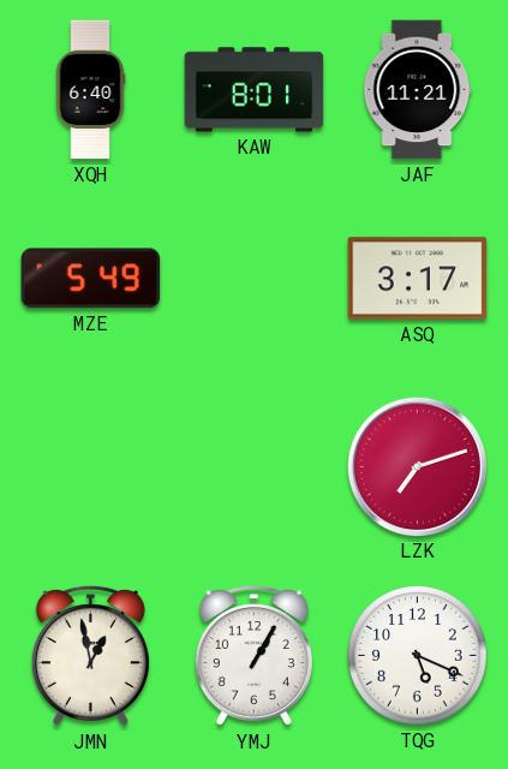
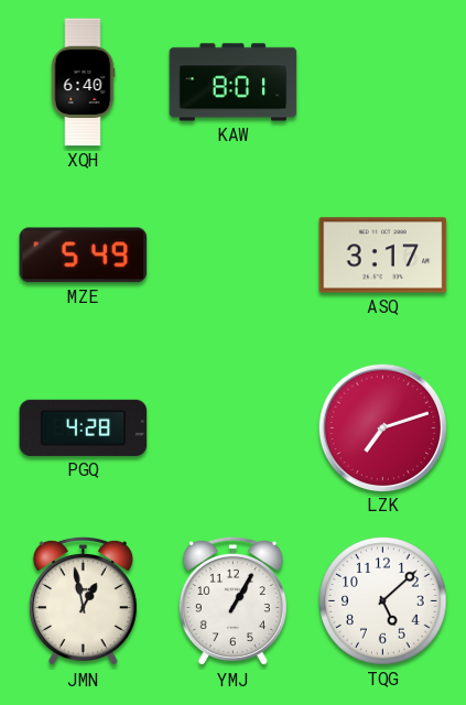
JAF: 11:21 -> none
PGQ: none -> 4:28
TQG: 5:19 -> 5:08
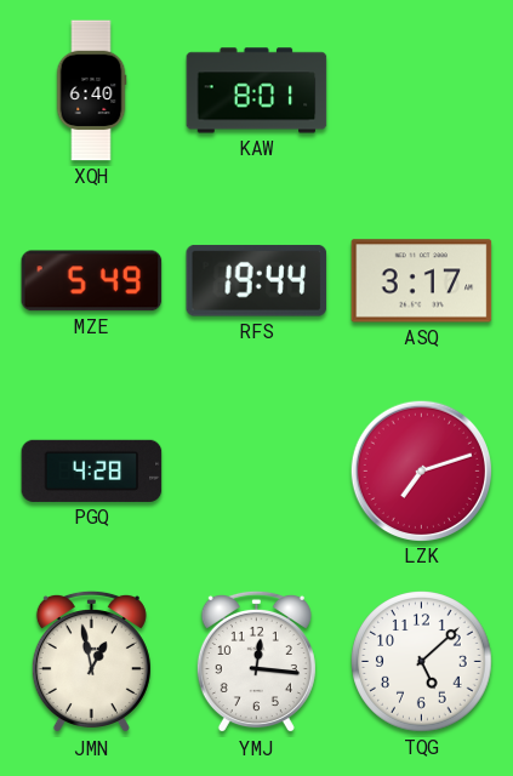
RFS: none -> 19:44
YMJ: 1:05 -> 12:16
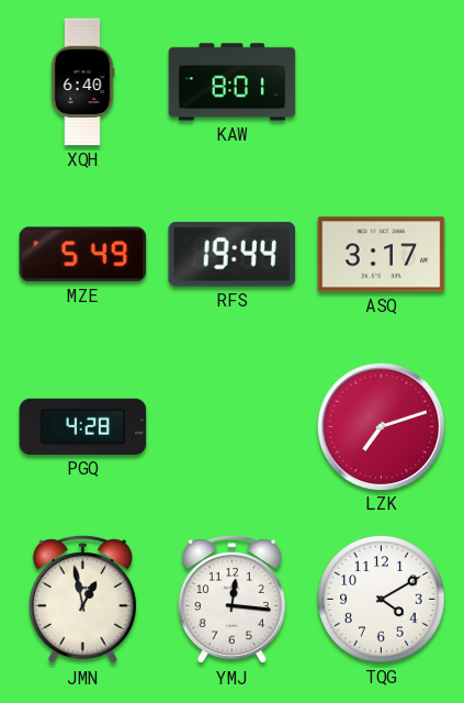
TQG: 5:08 -> 4:10
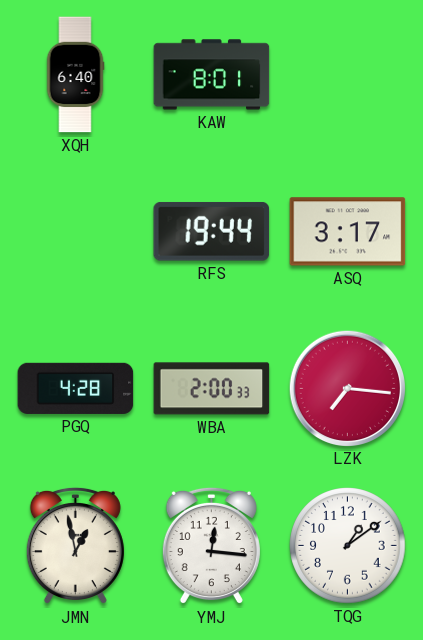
MZE: 5:49 -> none
WBA: none -> 2:00
LZK: 7:12 -> 7:16
TQG: 4:10 -> 1:09
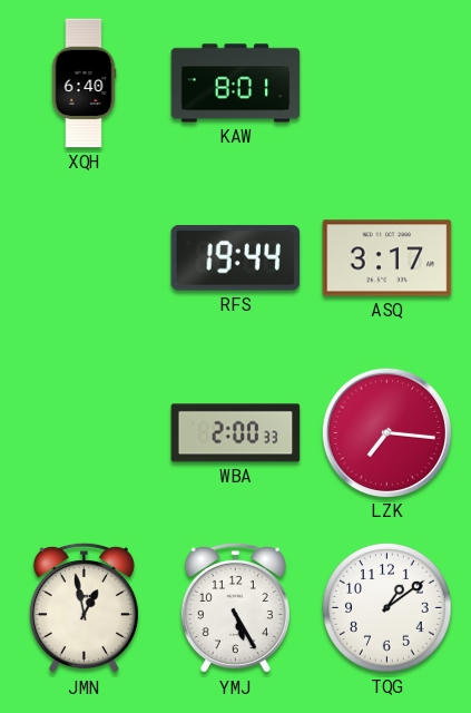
PGQ: 4:28 -> none
YMJ: 12:16 -> 5:25
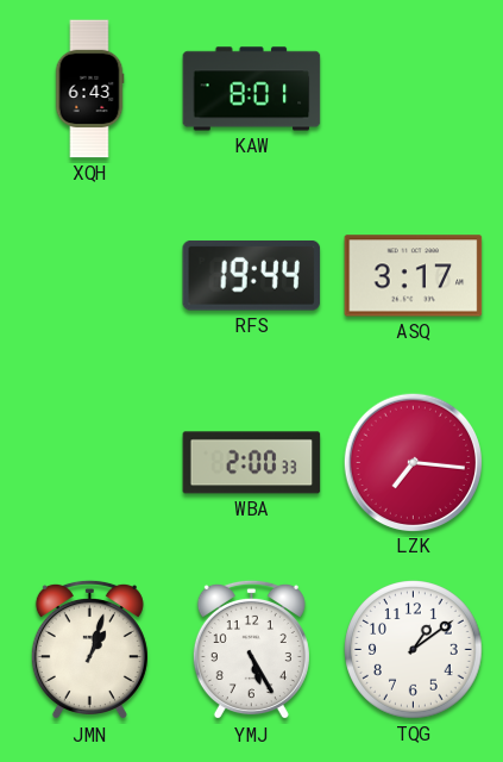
XQH: 6:40 -> 6:43
JMN: 12:58 -> 1:03
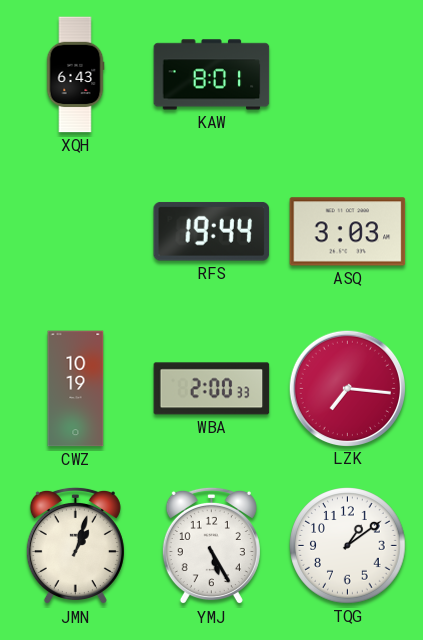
ASQ: 3:17 -> 3:03
CWZ: none -> 10:19
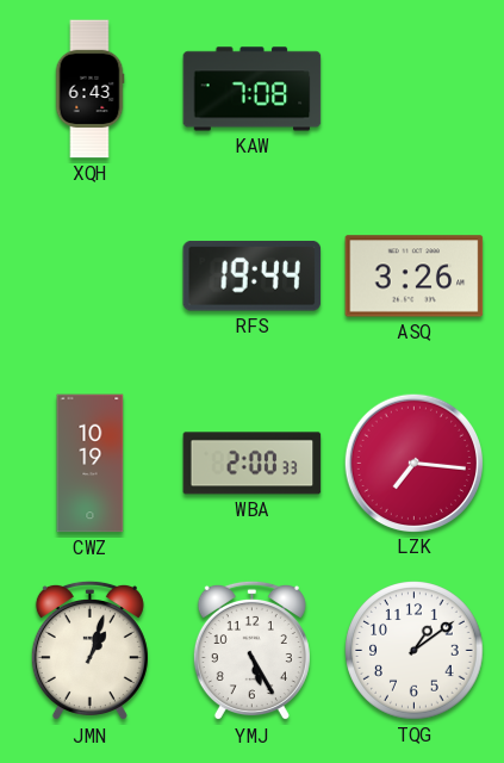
KAW: 8:01 -> 7:08
ASQ: 3:03 -> 3:26
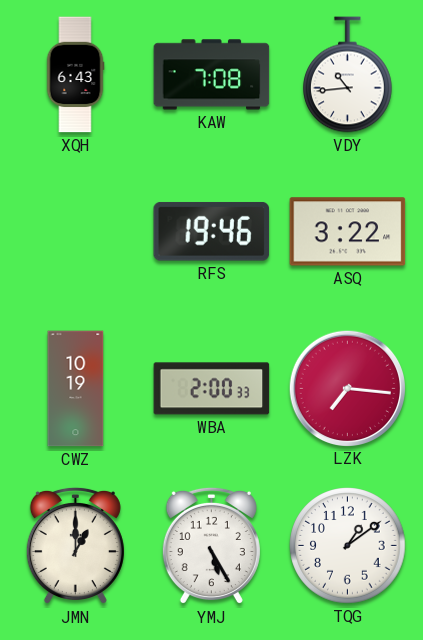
VDY: none -> 10:44
RFS: 19:44 -> 19:46
ASQ: 3:26 -> 3:22
JMN: 1:03 -> 1:00
